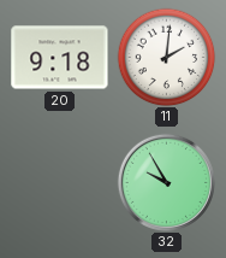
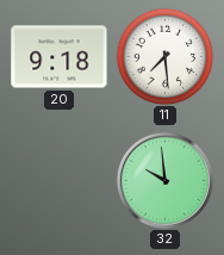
11: 2:01 -> 7:29
32: 9:55 -> 9:59
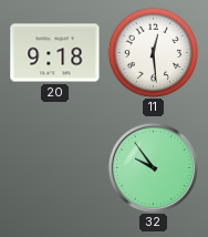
11: 7:29 -> 12:29
32: 9:59 -> 9:54
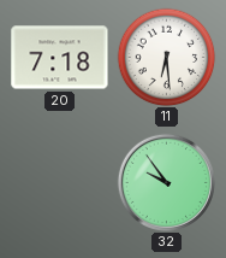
20: 9:18 -> 7:18
11: 12:29 -> 6:29
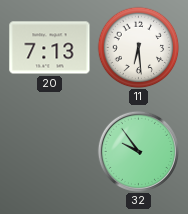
20: 7:18 -> 7:13
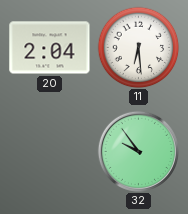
20: 7:13 -> 2:04
